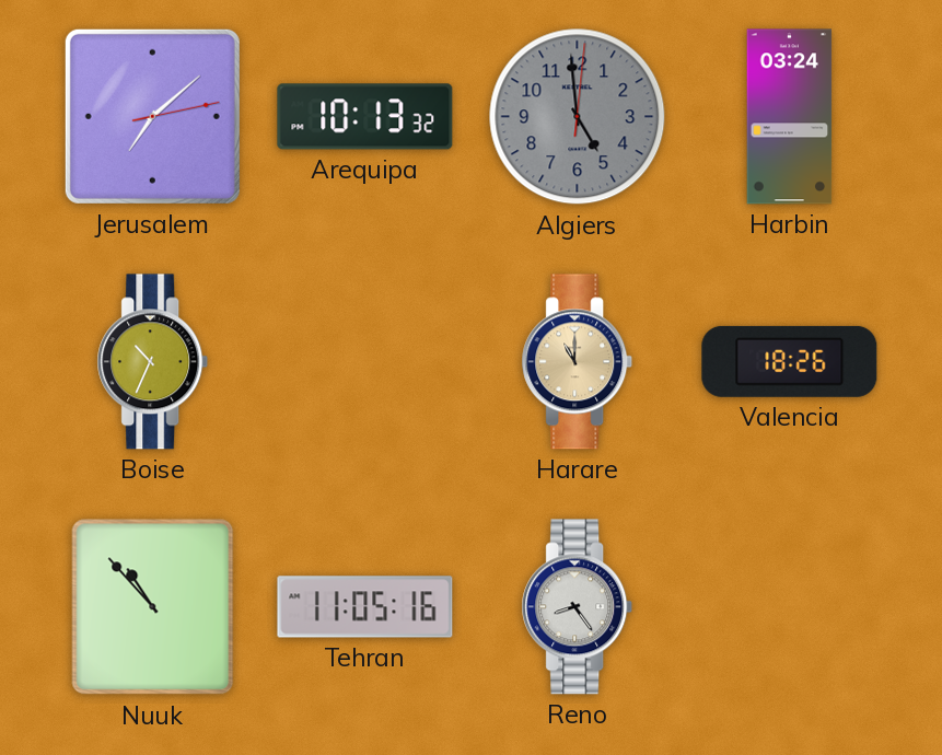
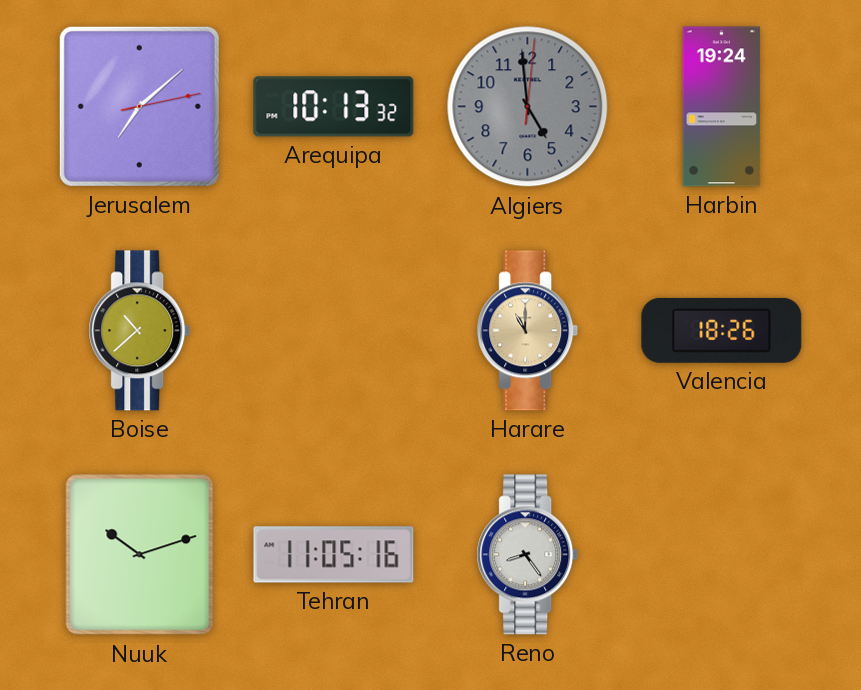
Harbin: 03:24 -> 19:24
Boise: 10:34 -> 10:38
Nuuk: 10:53 -> 10:12
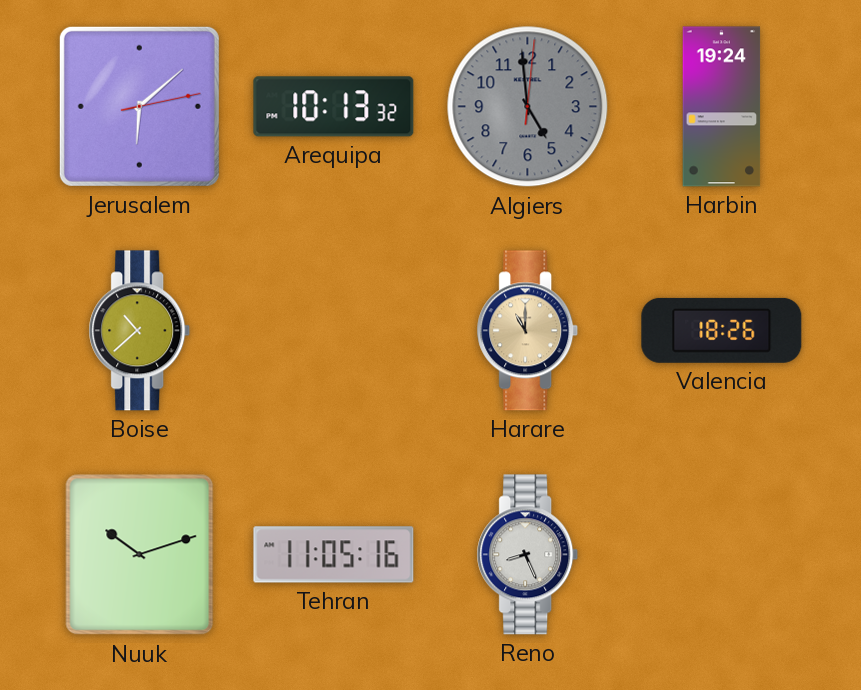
Jerusalem: 7:08 -> 6:08
Reno: 8:24 -> 8:26
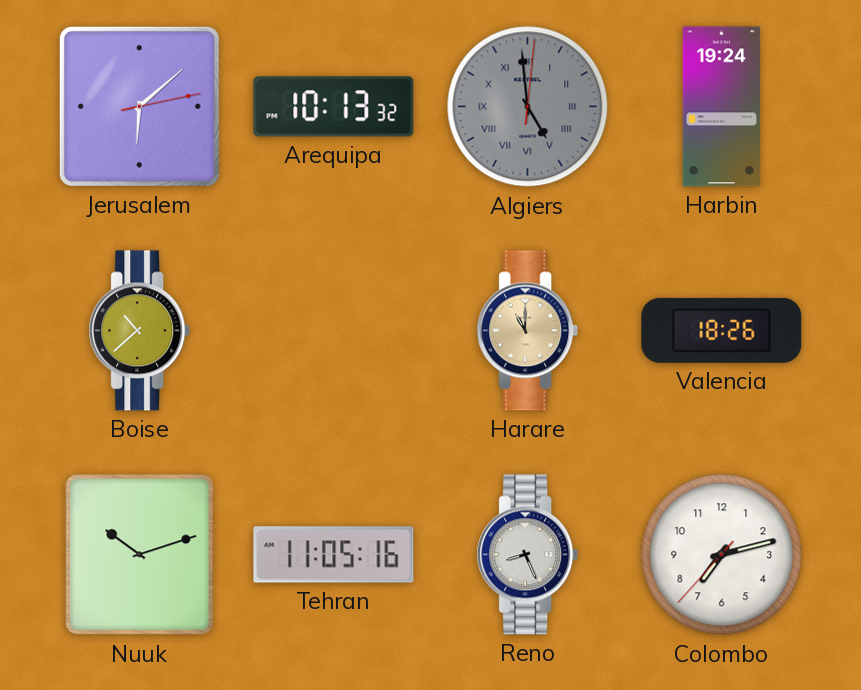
Algiers numerals: Arabic -> Roman
Colombo: none -> 7:12
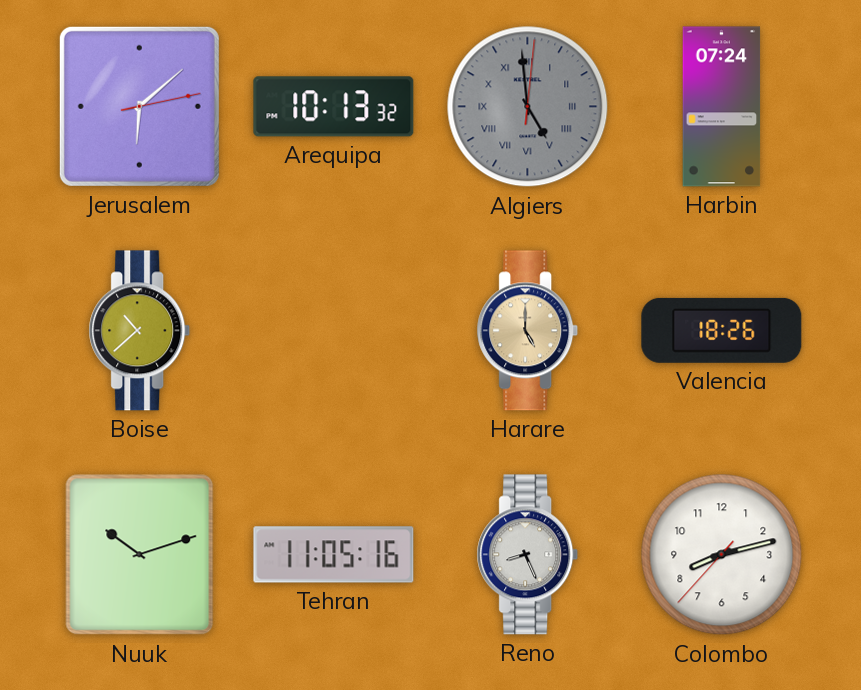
Harbin: 19:24 -> 07:24
Harare: 11:00 -> 5:00
Colombo: 7:12 -> 8:12
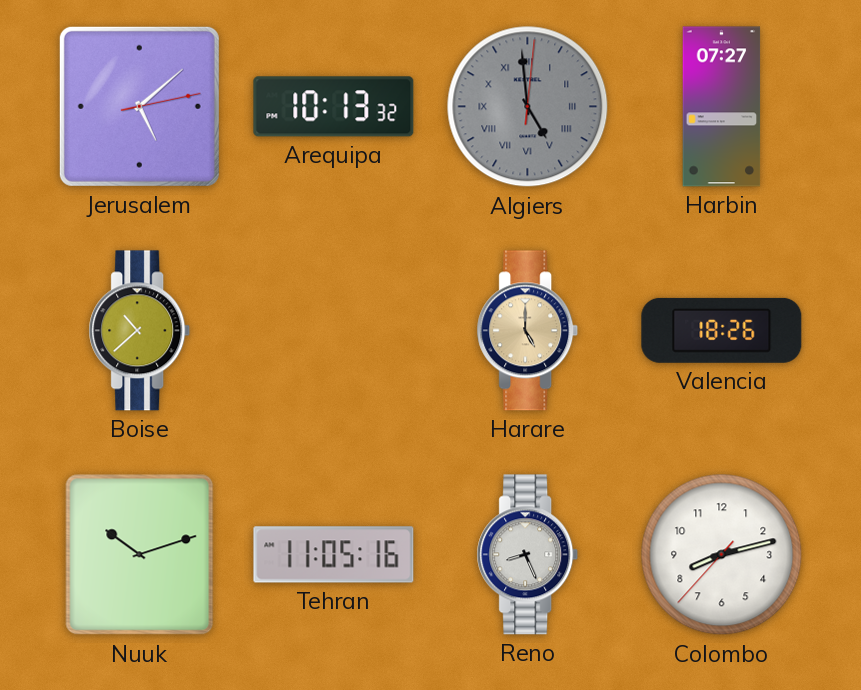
Jerusalem: 6:08 -> 5:08
Harbin: 07:24 -> 07:27
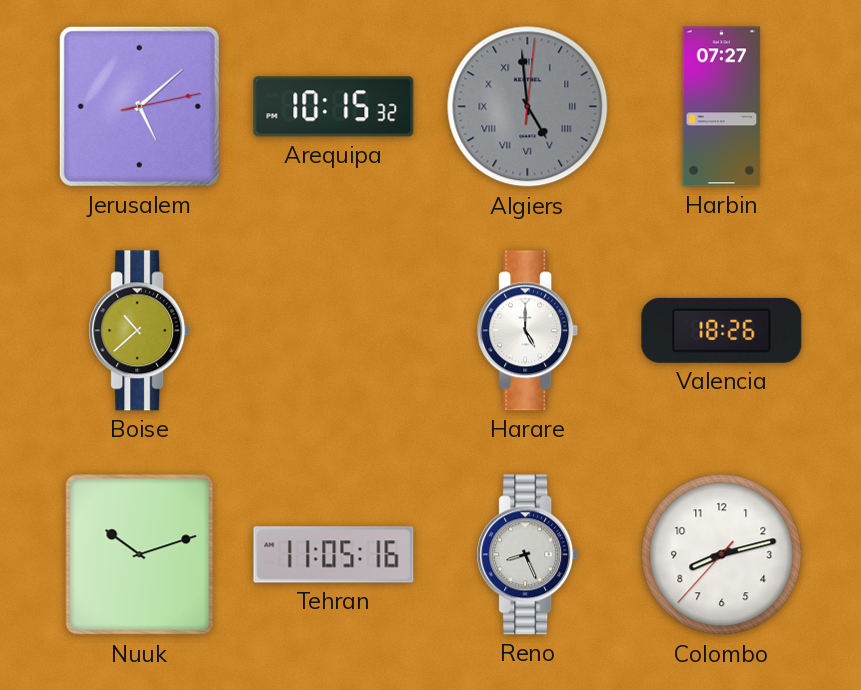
Arequipa: 10:13 -> 10:15
Harare dial: champagne -> white
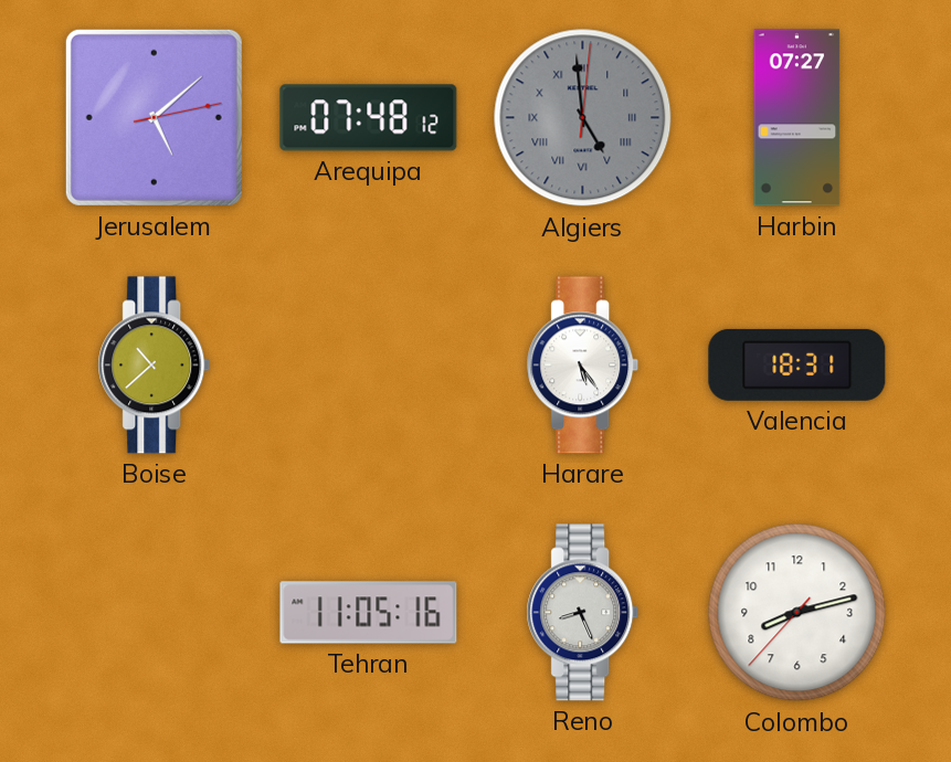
Arequipa: 10:15 -> 07:48
Harare: 5:00 -> 5:24
Valencia: 18:26 -> 18:31
Nuuk: 10:12 -> none
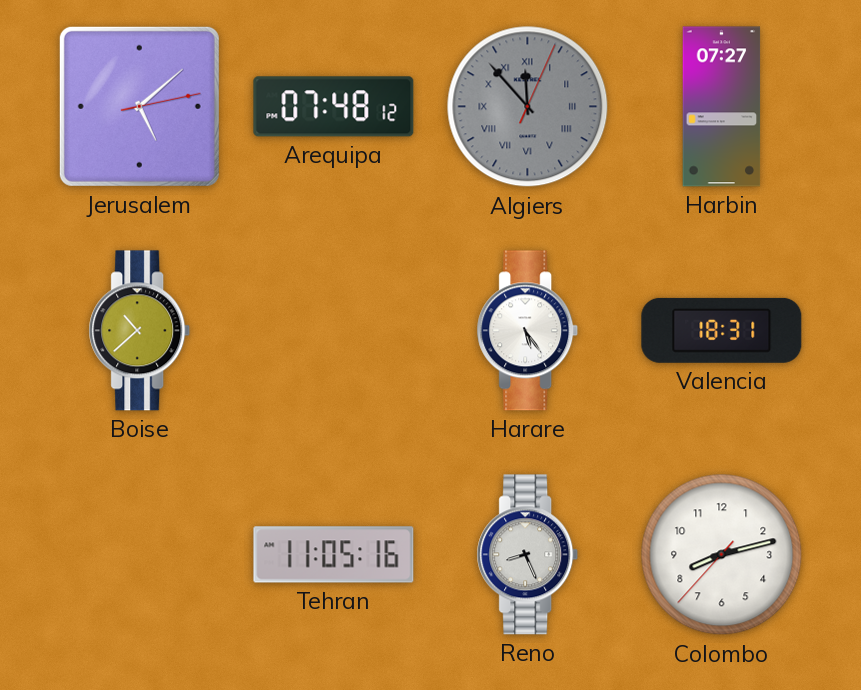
Algiers: 4:59 -> 11:53
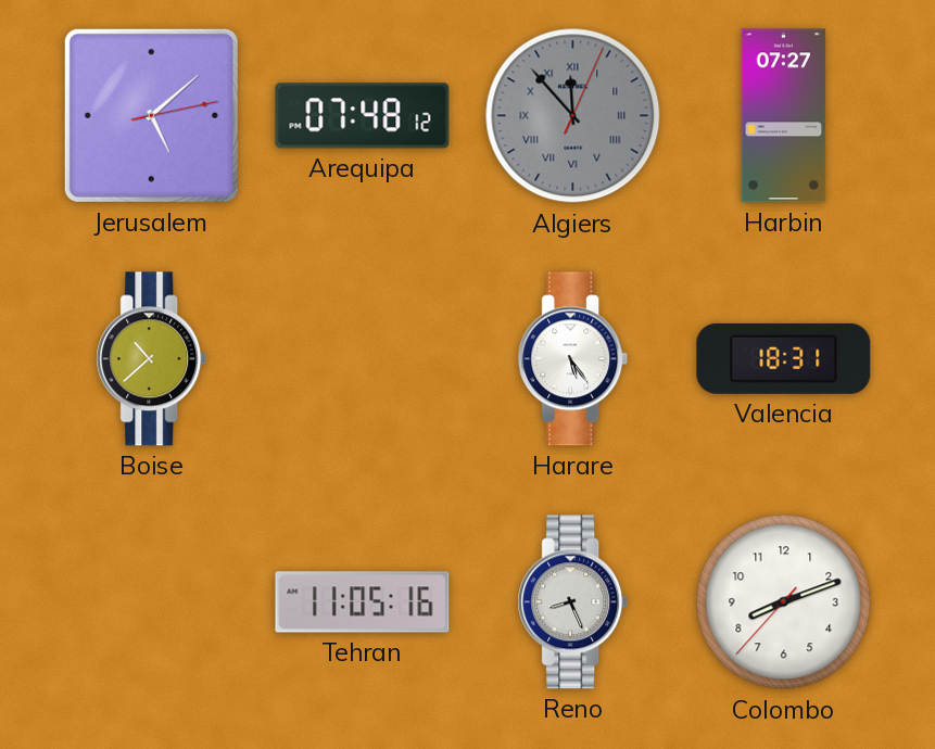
Colombo: 8:12 -> 8:11
